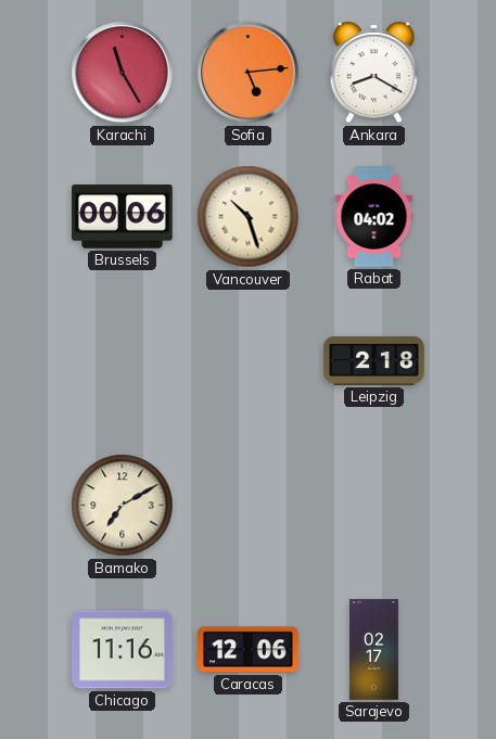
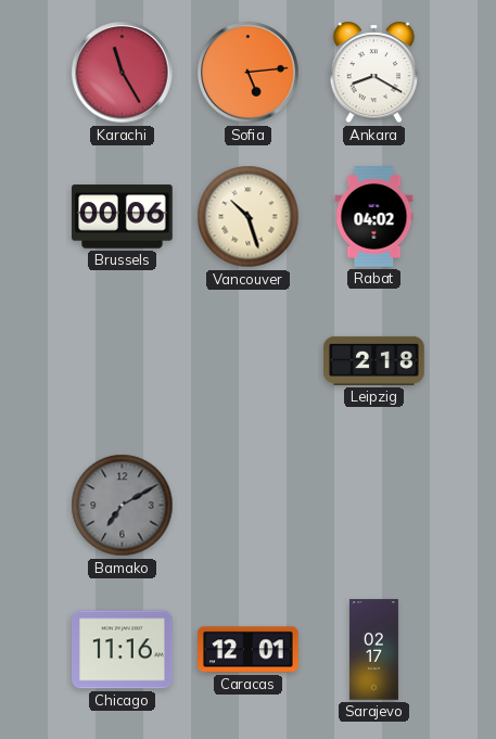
Bamako dial: cream -> grey
Caracas: 12:06 -> 12:01
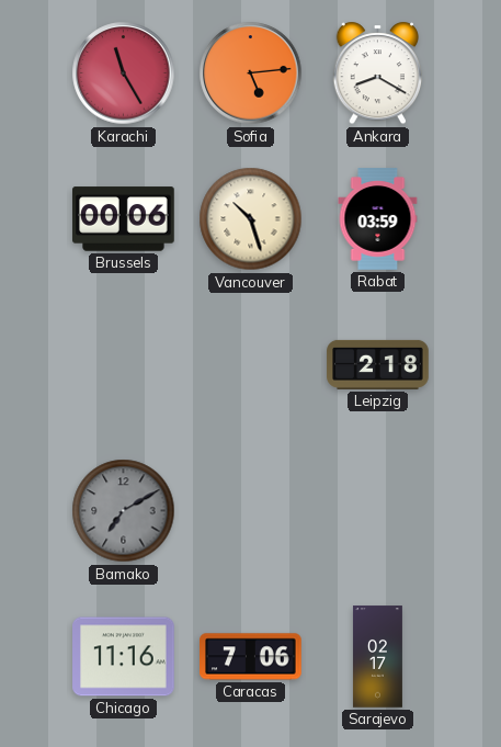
Rabat: 04:02 -> 03:59
Caracas: 12:01 -> 7:06
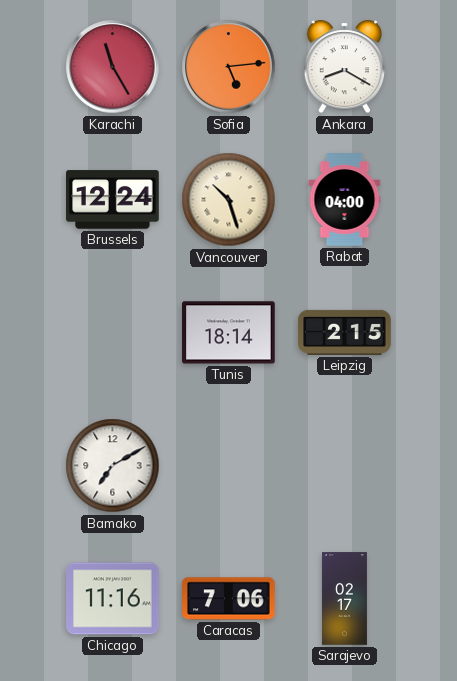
Brussels: 00:06 -> 12:24
Rabat: 03:59 -> 04:00
Tunis: none -> 18:14
Leipzig: 2:18 -> 2:15
Bamako dial: grey -> white
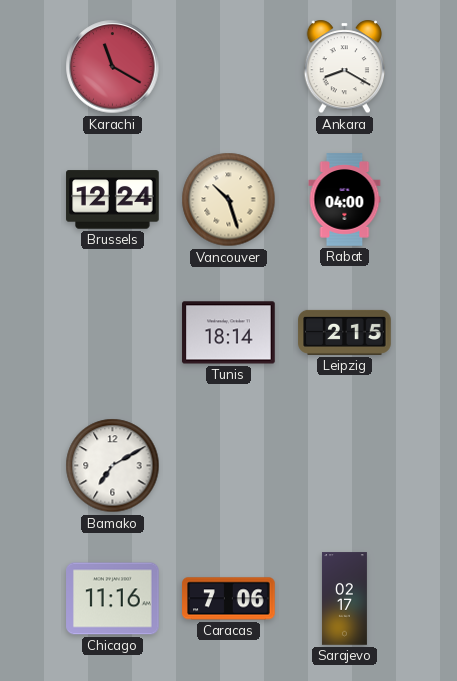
Karachi: 11:25 -> 11:20
Sofia: 5:14 -> none
